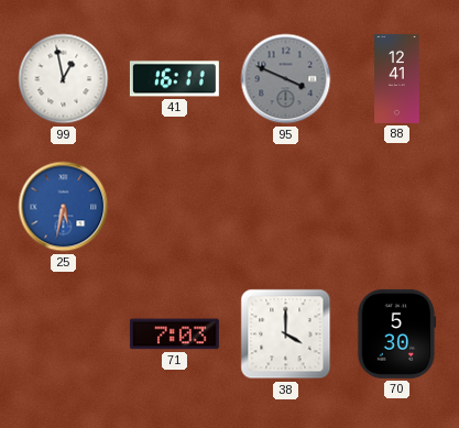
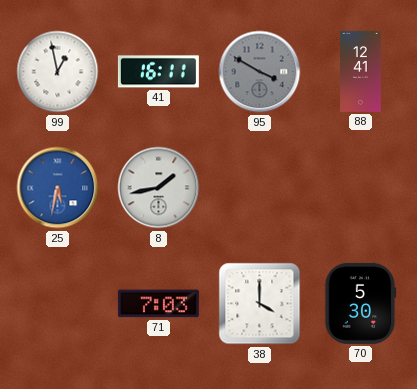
95: 3:49 -> 3:50
8: none -> 1:43
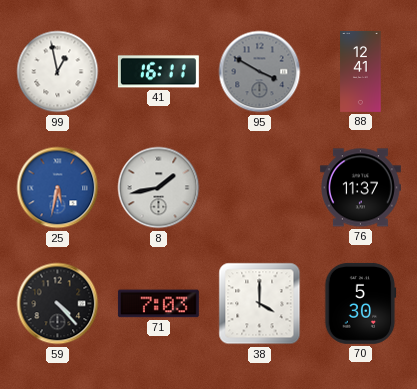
76: none -> 11:37
59: none -> 4:23
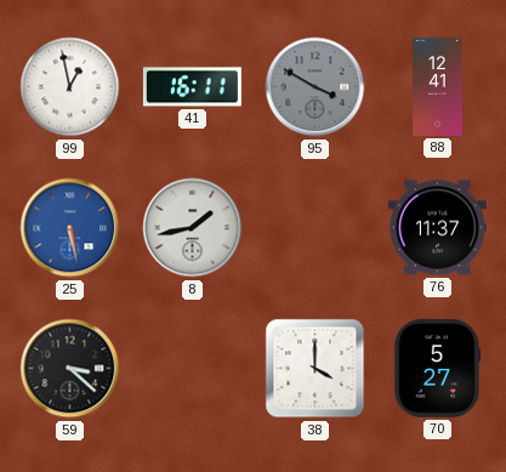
25: 5:32 -> 5:28
59: 4:23 -> 3:22
71: 7:03 -> none
70: 5:30 -> 5:27
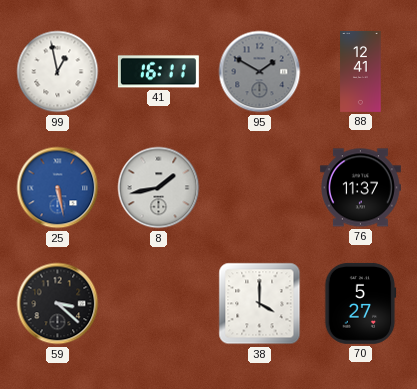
95: 3:50 -> 1:50
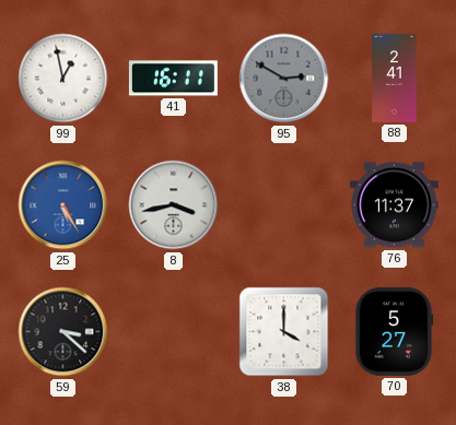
95: 1:50 -> 2:50
88: 12:41 -> 2:41
25: 5:28 -> 5:25
8: 1:43 -> 3:43
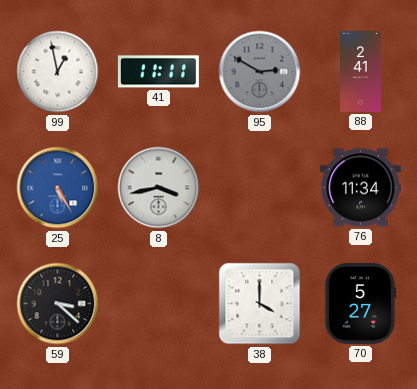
41: 16:11 -> 11:11
76: 11:37 -> 11:34
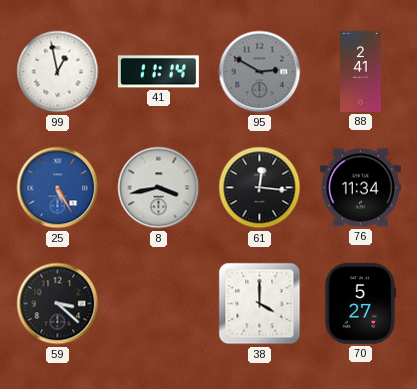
41: 11:11 -> 11:14
61: none -> 12:16
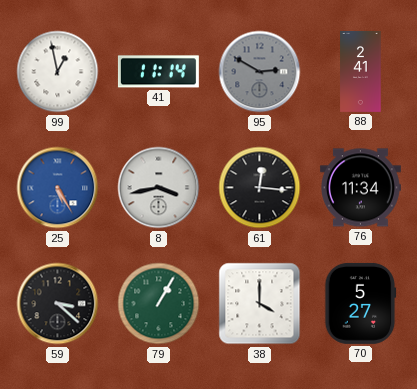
79: none -> 1:05
